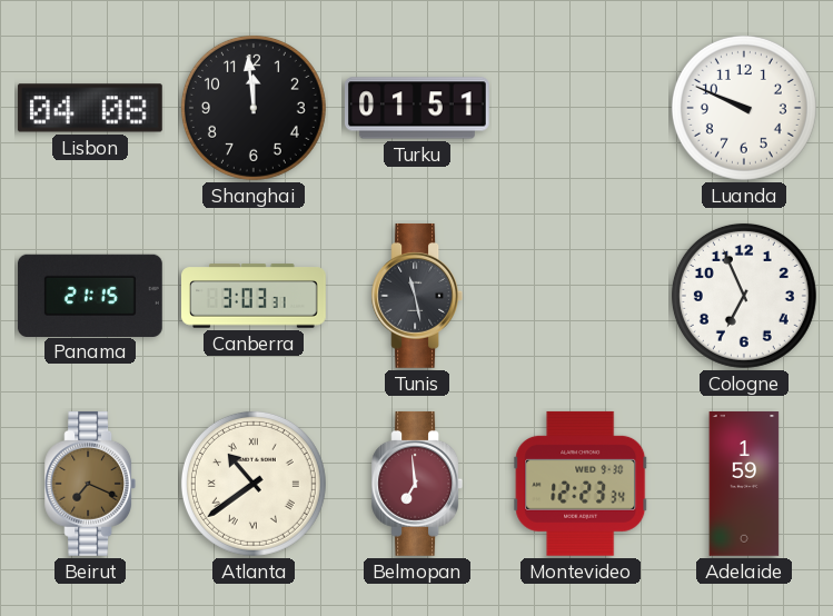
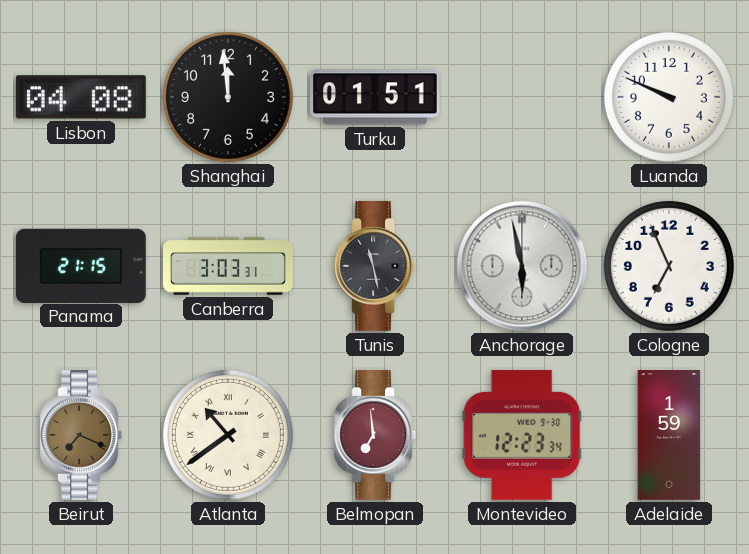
Anchorage: none -> 5:58
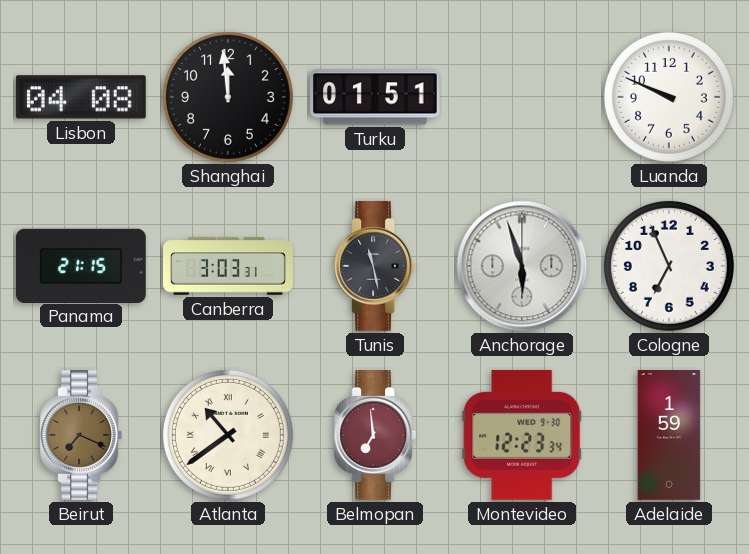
Anchorage: 5:58 -> 5:57
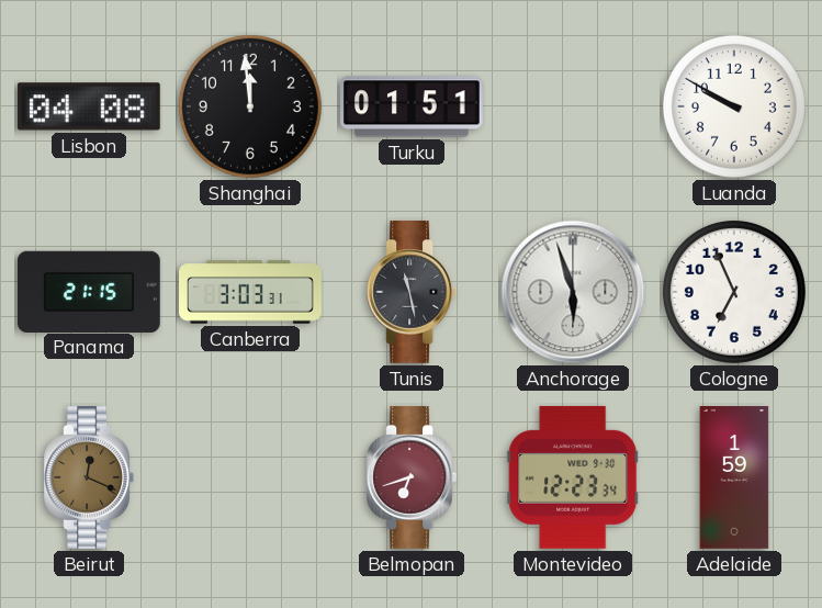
Luanda: 9:49 -> 9:50
Beirut: 7:19 -> 12:19
Atlanta: 10:39 -> none
Belmopan: 6:59 -> 6:42
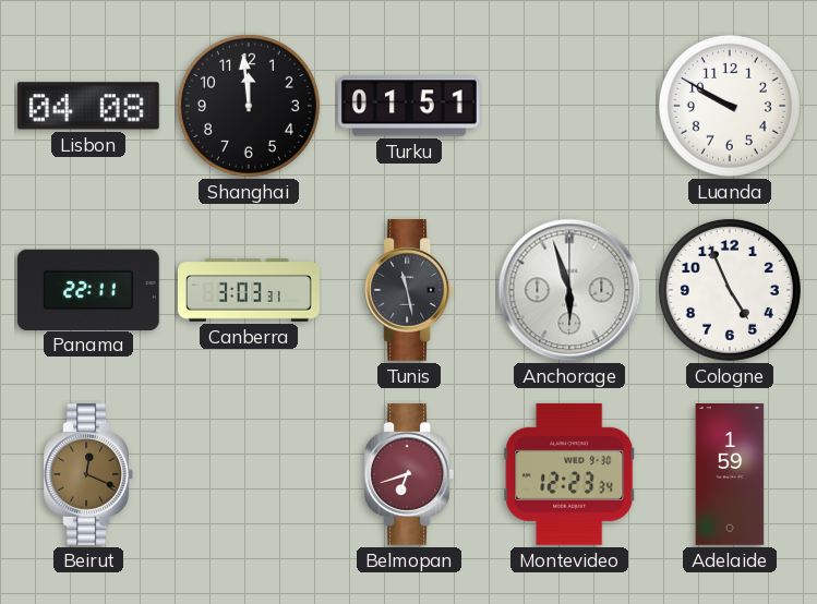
Panama: 21:15 -> 22:11
Cologne: 6:56 -> 4:56
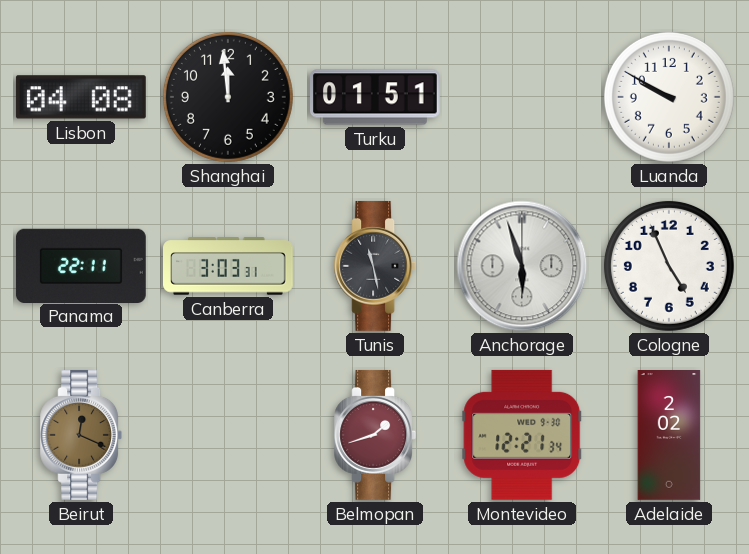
Belmopan: 6:42 -> 1:42
Montevideo: 12:23 -> 12:21
Adelaide: 1:59 -> 2:02
